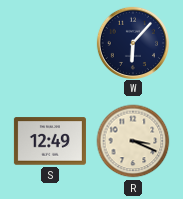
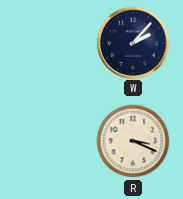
W: 6:07 -> 2:07
S: 12:49 -> none
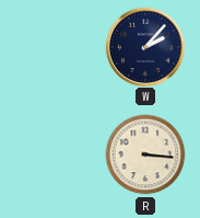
R: 3:19 -> 3:16
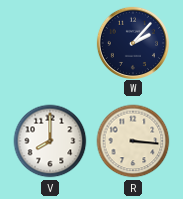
V: none -> 8:00
